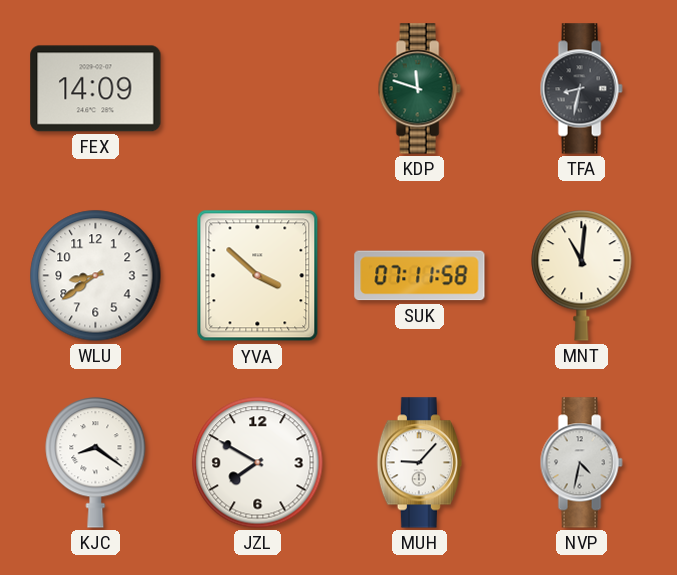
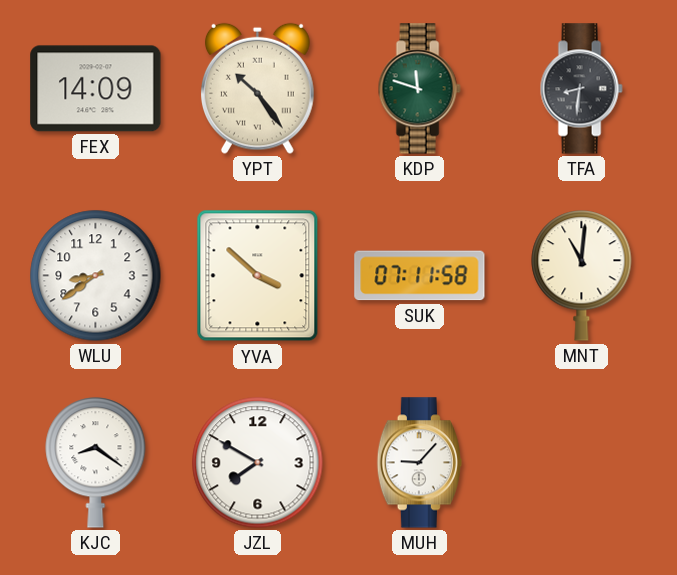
YPT: none -> 10:24
TFA: 8:32 -> 8:31
NVP: 4:32 -> none
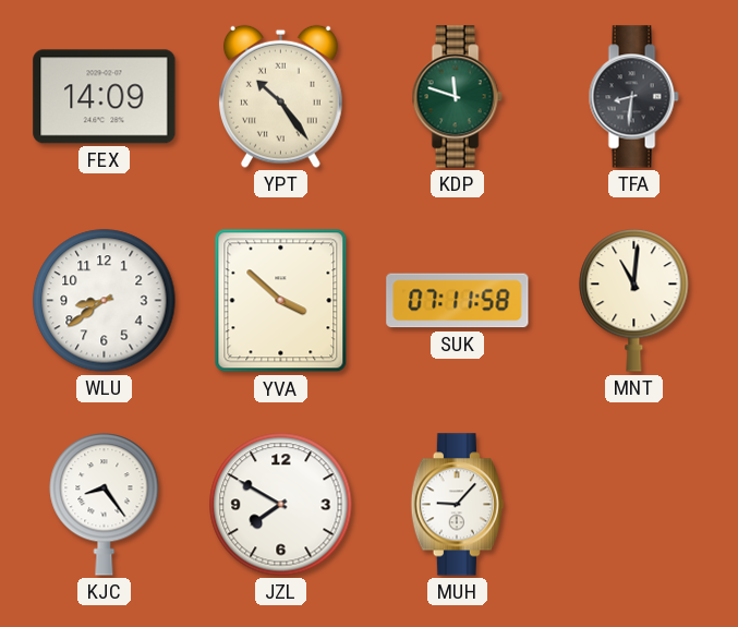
KJC: 8:21 -> 8:24
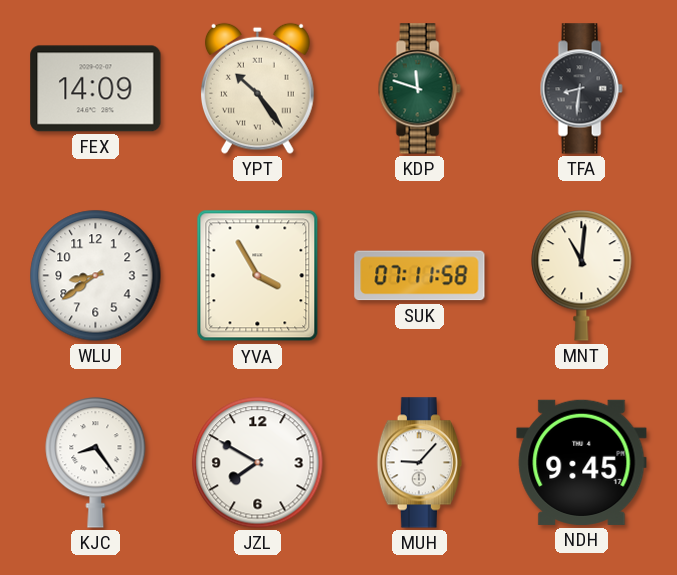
YVA: 3:52 -> 3:55
NDH: none -> 9:45
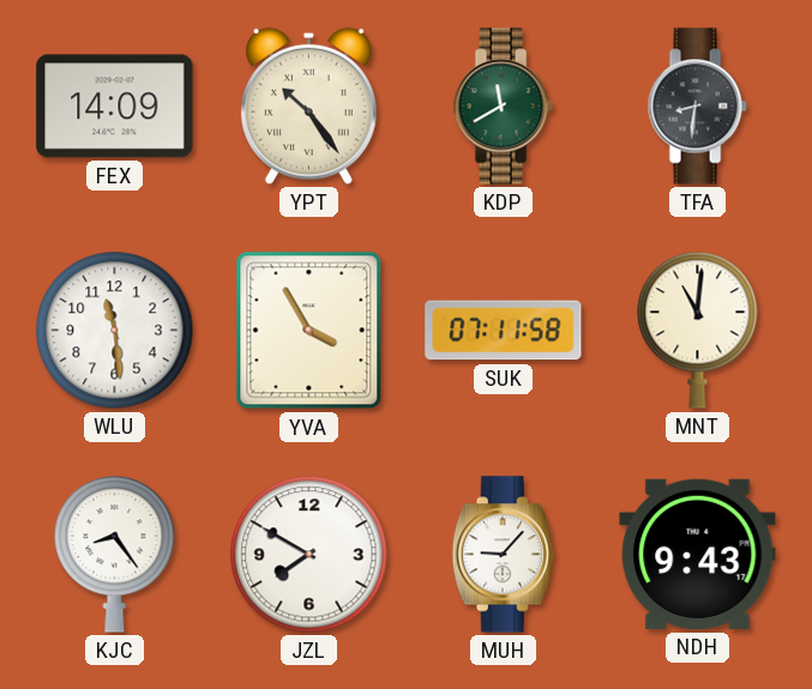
KDP: 11:48 -> 11:40
WLU: 8:39 -> 11:29
NDH: 9:45 -> 9:43
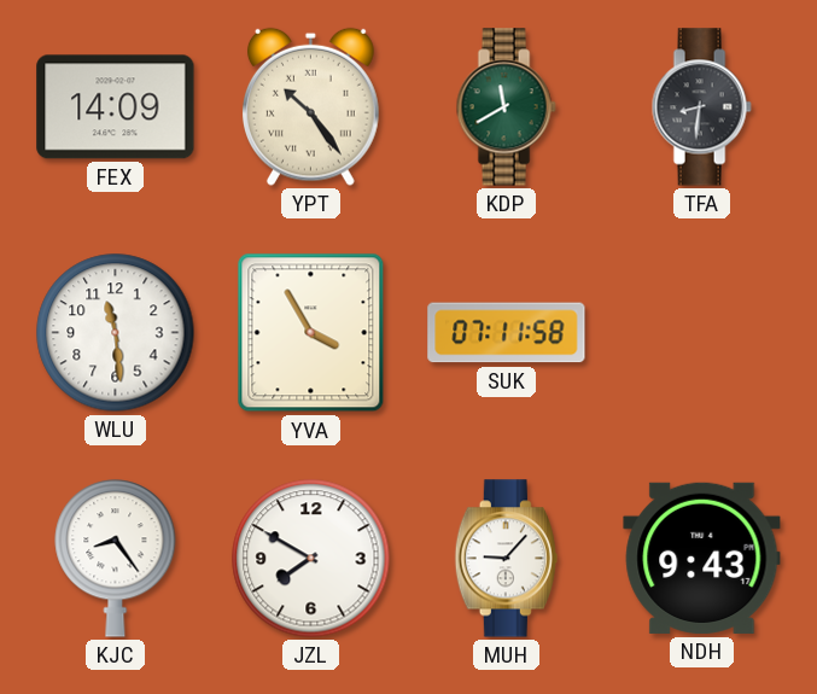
MNT: 11:01 -> none
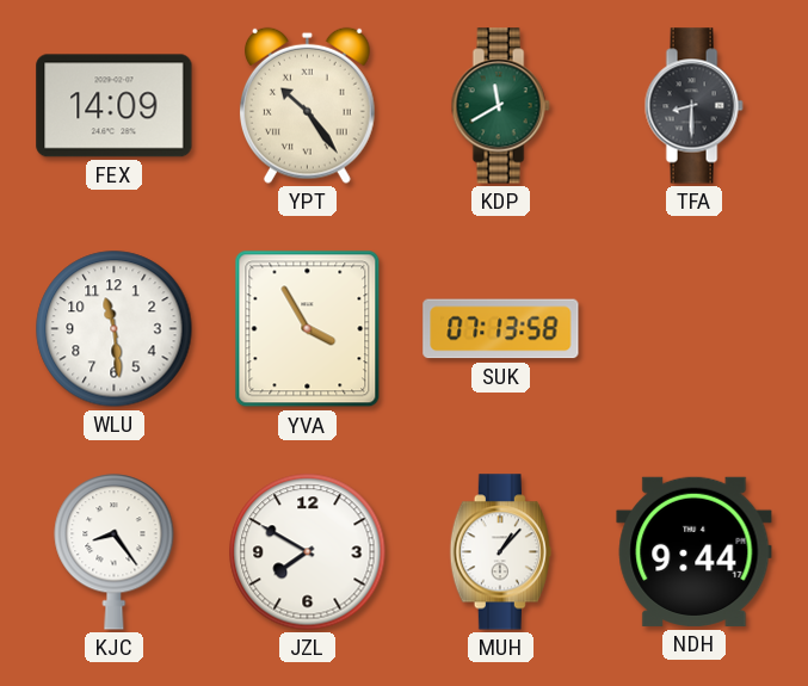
TFA: 8:31 -> 8:30
SUK: 07:11 -> 07:13
MUH: 9:07 -> 1:07
NDH: 9:43 -> 9:44
